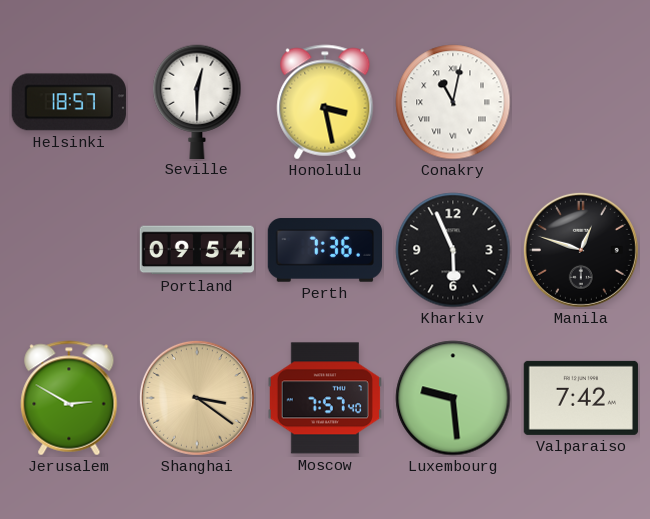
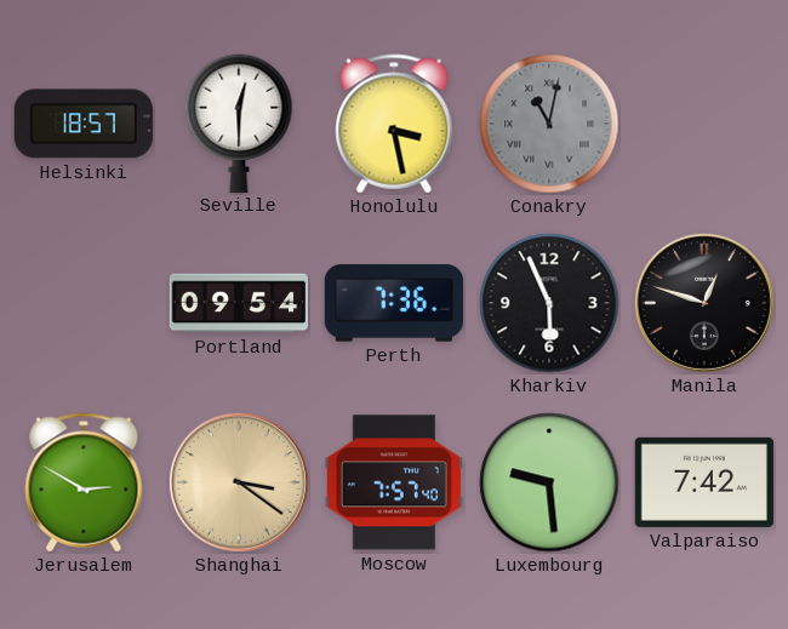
Conakry dial: white -> grey
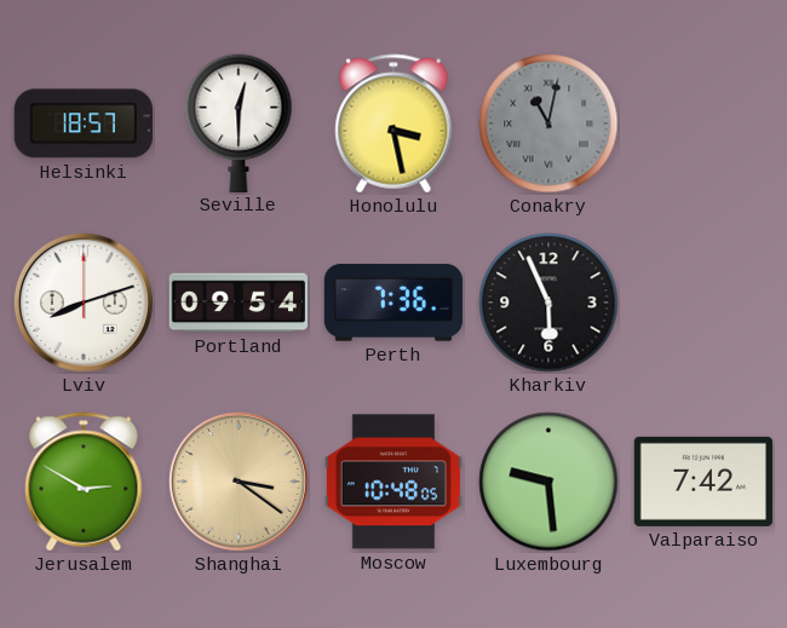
Lviv: none -> 8:12
Manila: 12:48 -> none
Moscow: 7:57 -> 10:48
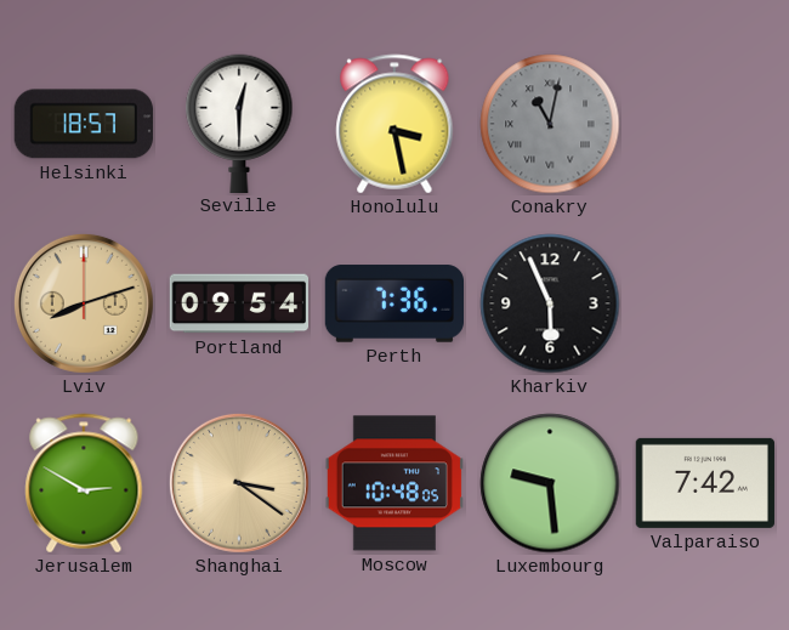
Lviv dial: white -> champagne
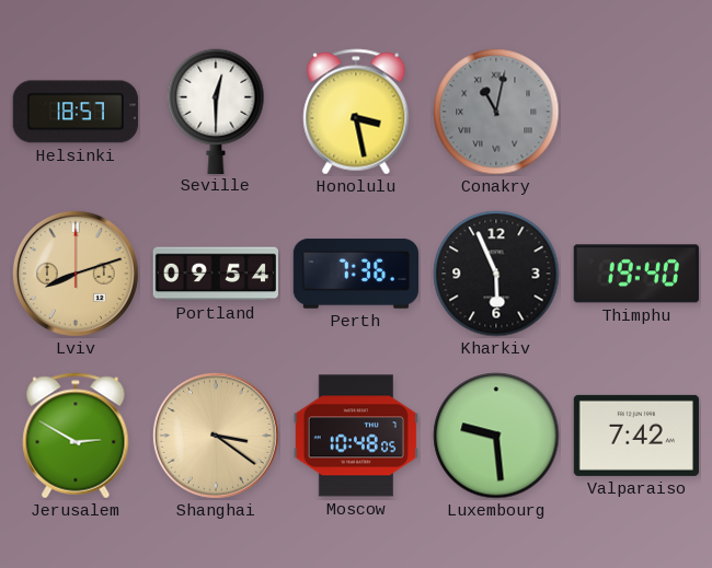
Thimphu: none -> 19:40
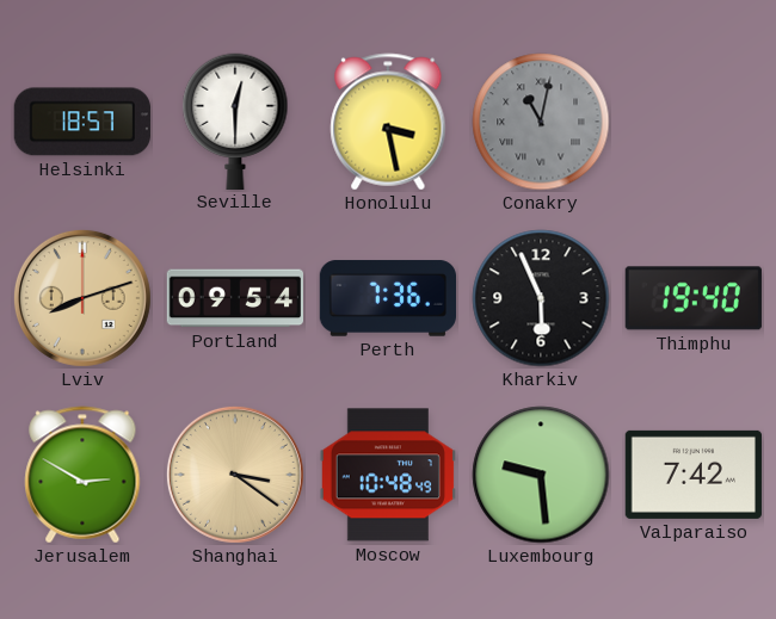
Moscow: 10:48:05 -> 10:48:49
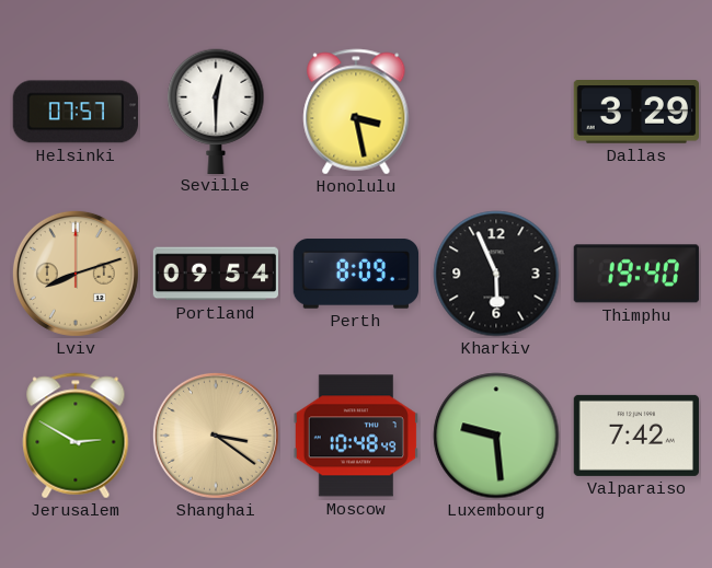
Helsinki: 18:57 -> 07:57
Conakry: 11:02 -> none
Dallas: none -> 3:29
Perth: 7:36 -> 8:09
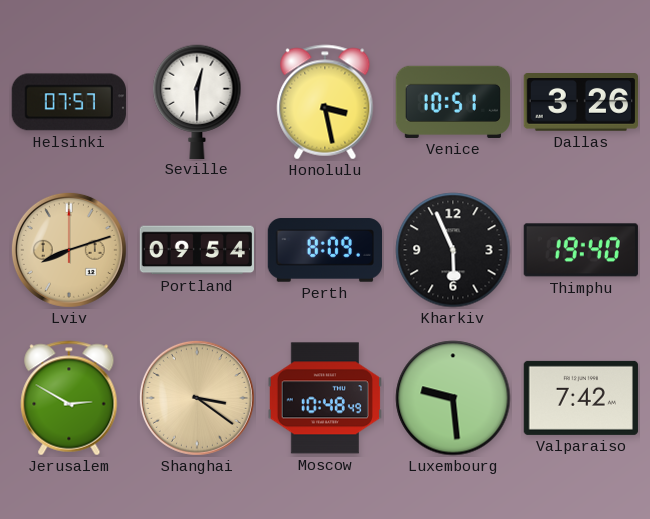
Venice: none -> 10:51
Dallas: 3:29 -> 3:26
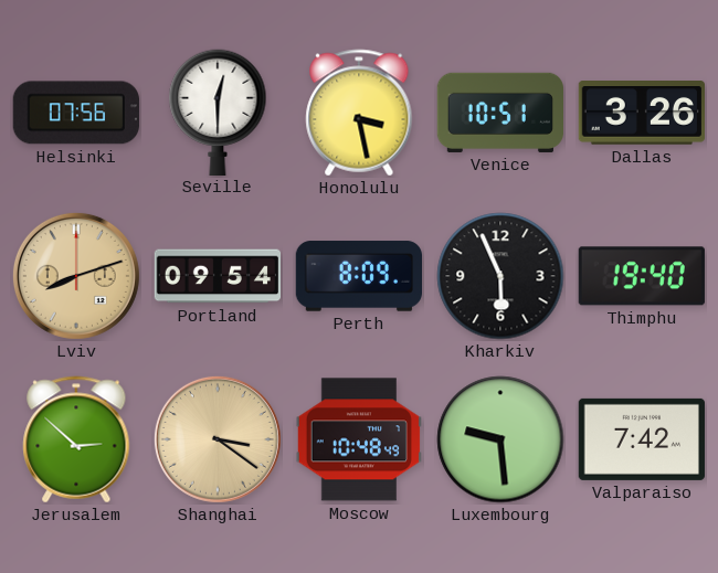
Helsinki: 07:57 -> 07:56
Jerusalem: 2:50 -> 2:52
